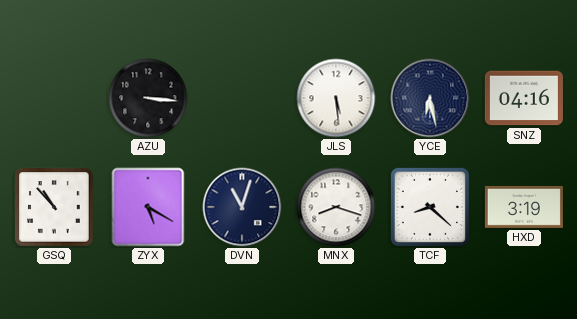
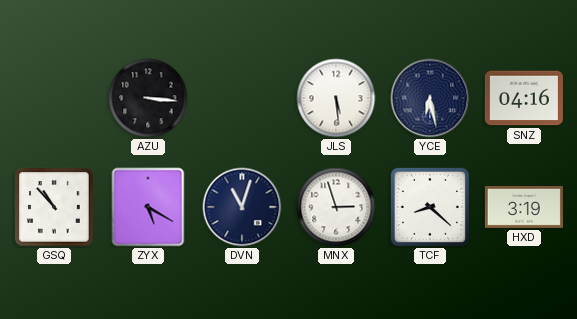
MNX: 8:18 -> 2:57
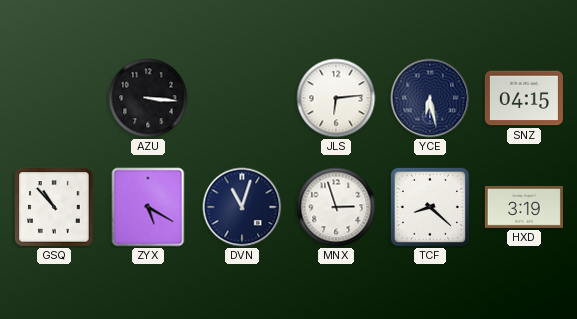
JLS: 5:29 -> 6:14
SNZ: 04:16 -> 04:15
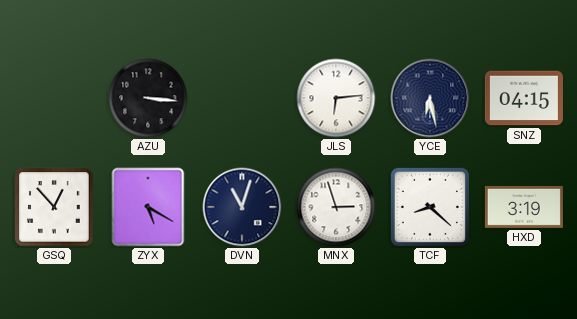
GSQ: 10:53 -> 12:53
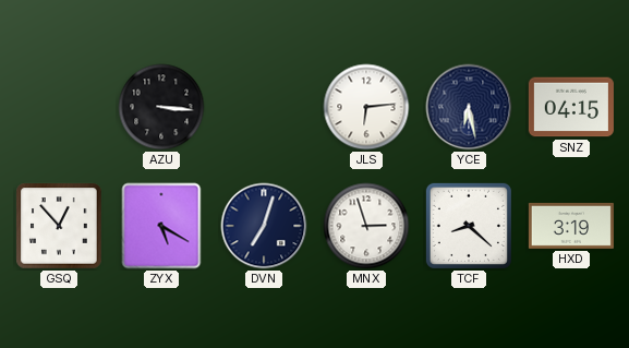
DVN: 11:03 -> 7:03
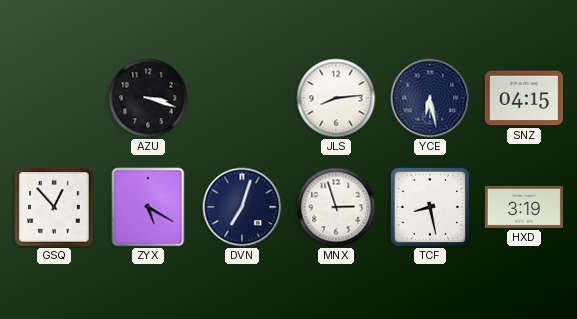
AZU: 3:16 -> 3:18
JLS: 6:14 -> 8:14
TCF: 8:22 -> 8:28
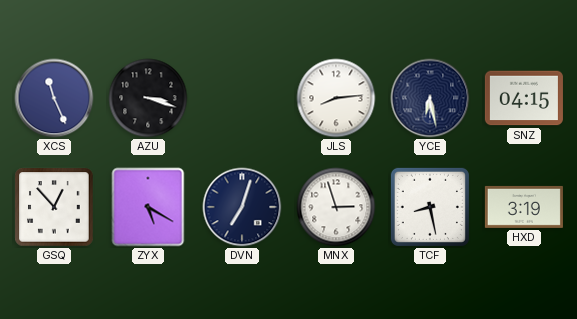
XCS: none -> 11:26
